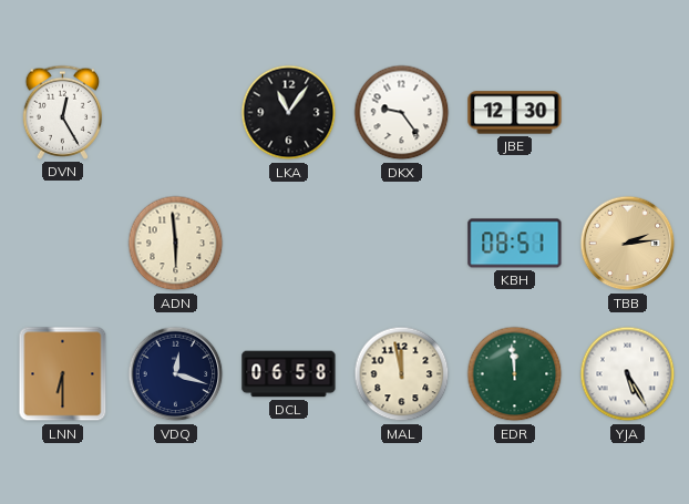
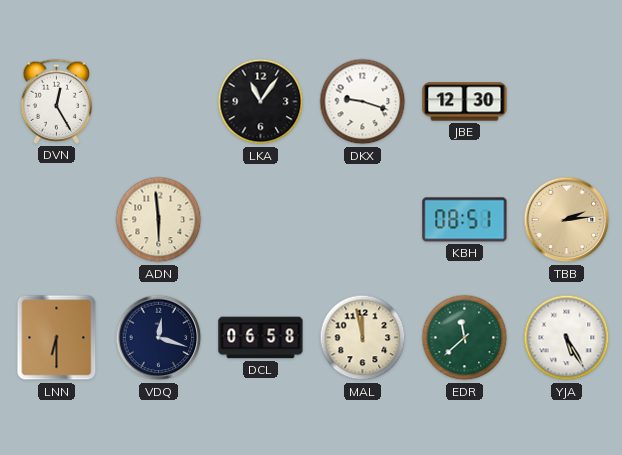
DKX: 9:24 -> 9:18
EDR: 11:59 -> 11:38
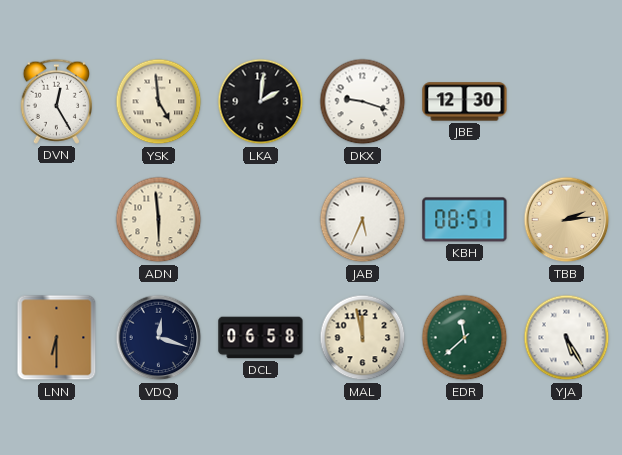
YSK: none -> 4:59
LKA: 11:06 -> 2:01
JAB: none -> 5:34
